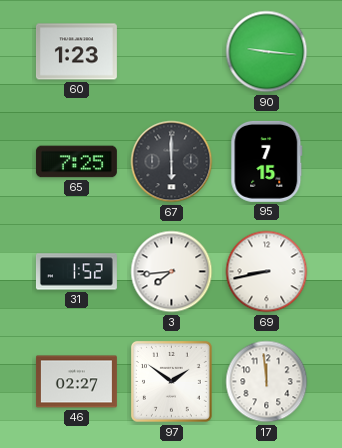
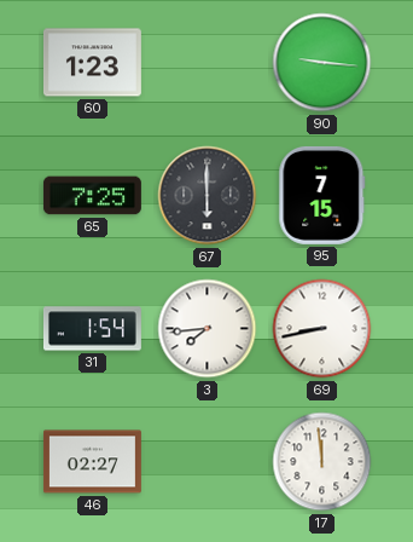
31: 1:52 -> 1:54
97: 1:51 -> none
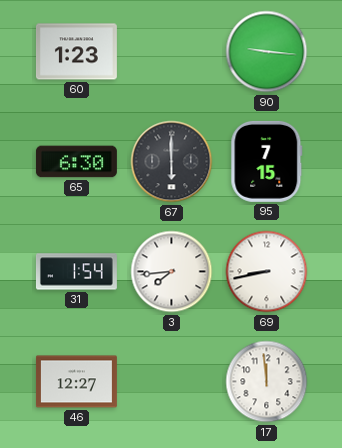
65: 7:25 -> 6:30
46: 02:27 -> 12:27
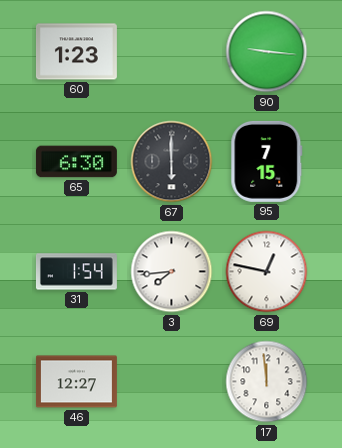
69: 8:43 -> 12:47
